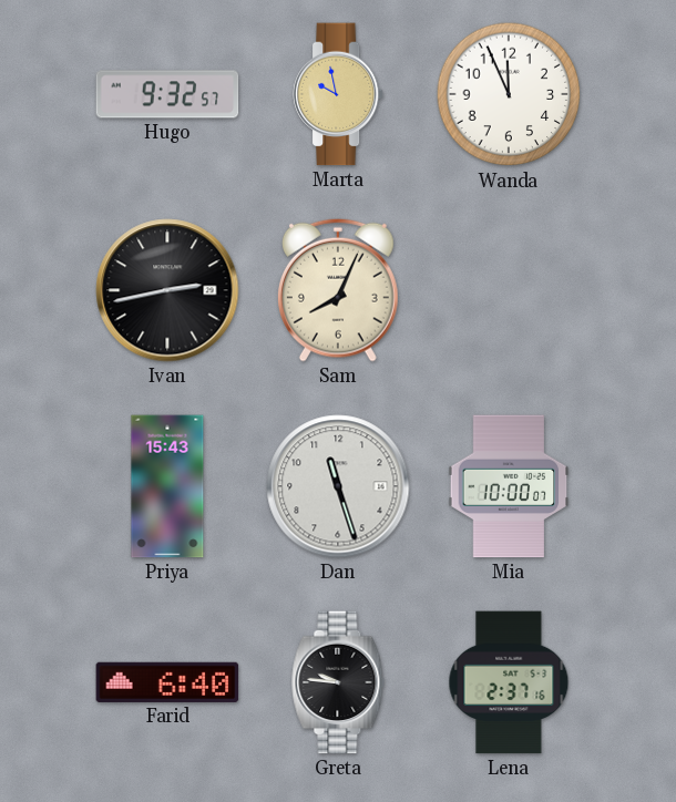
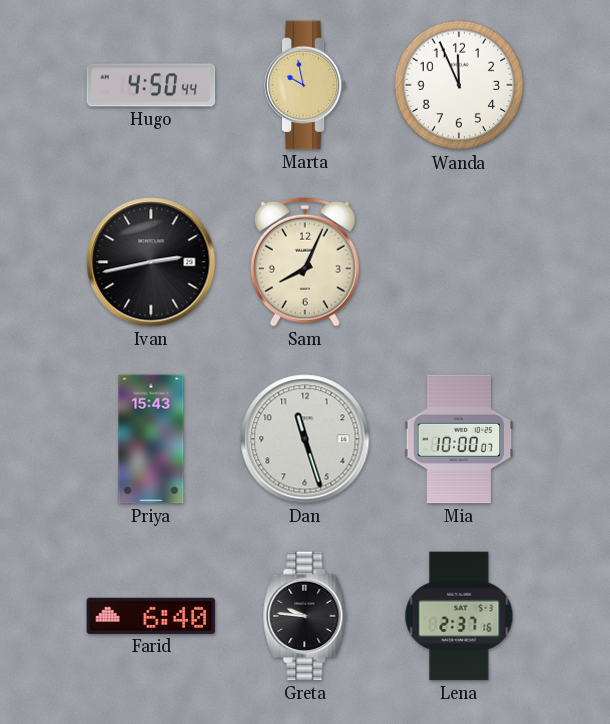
Hugo: 9:32 -> 4:50
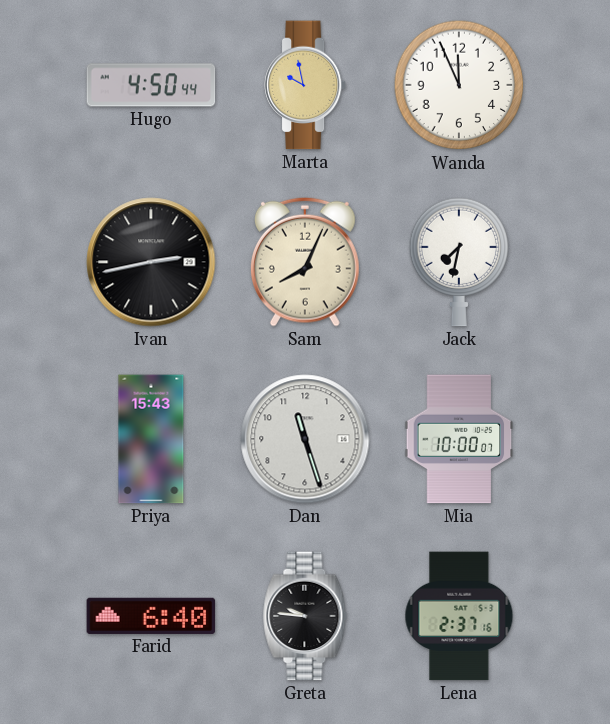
Jack: none -> 7:32
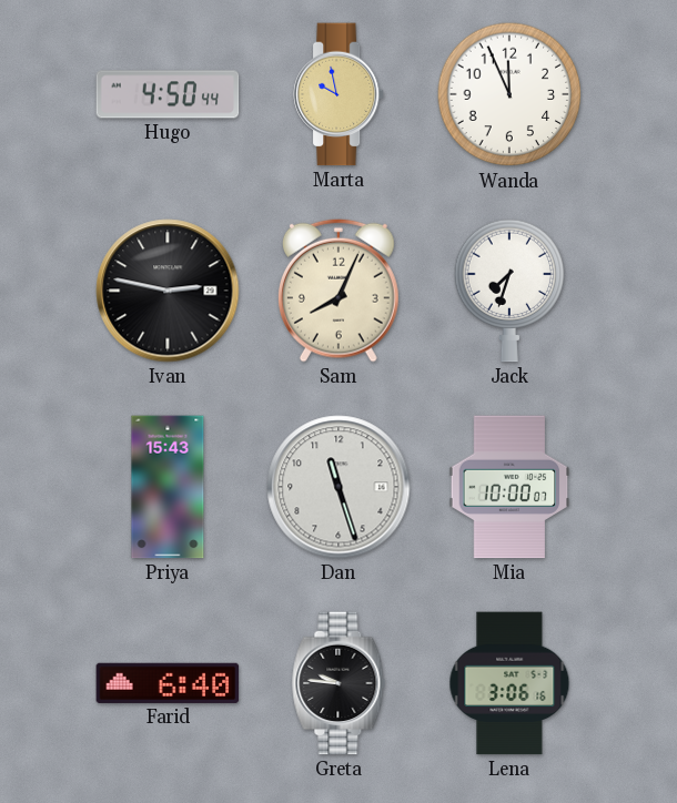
Ivan: 2:43 -> 2:47
Jack: 7:32 -> 7:33
Lena: 2:37 -> 3:06
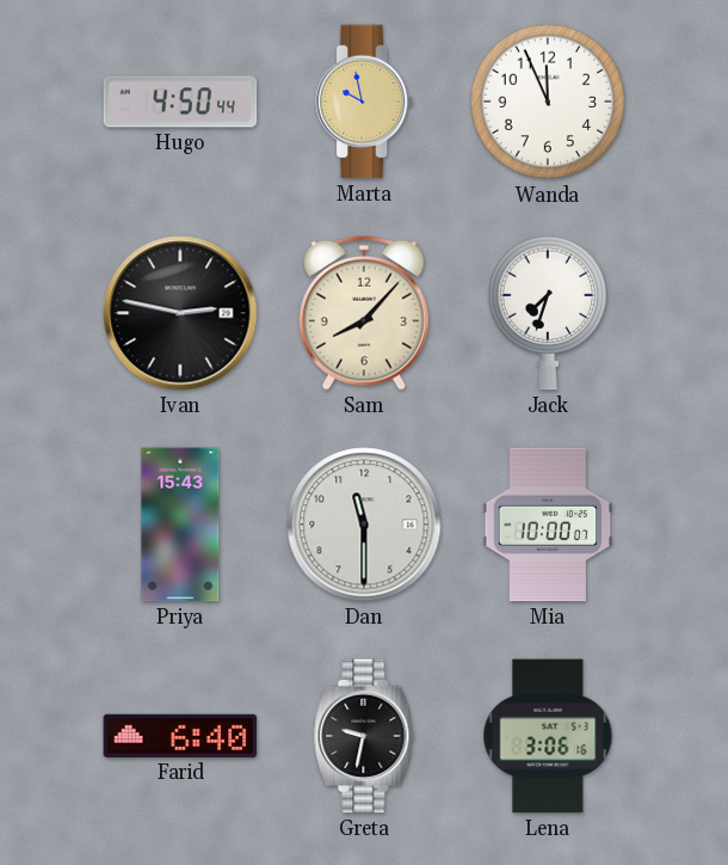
Sam: 8:04 -> 8:07
Dan: 11:27 -> 11:30
Greta: 9:46 -> 9:32
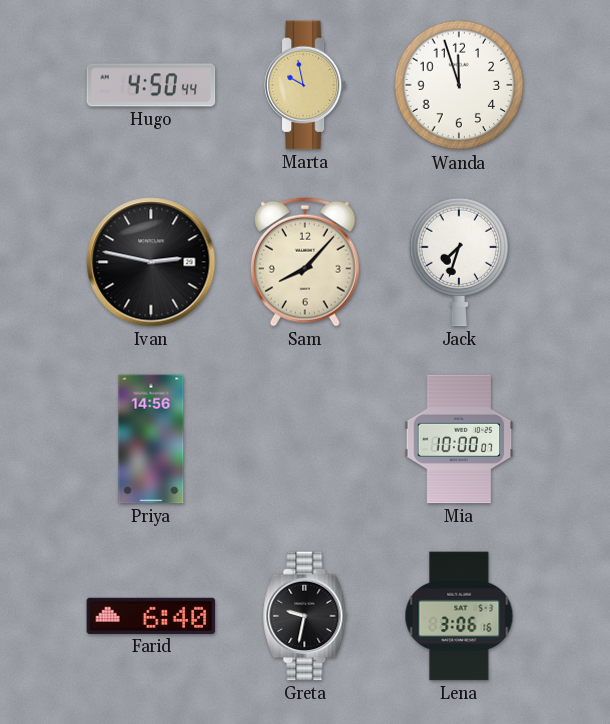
Wanda: 11:56 -> 11:57
Priya: 15:43 -> 14:56
Dan: 11:30 -> none
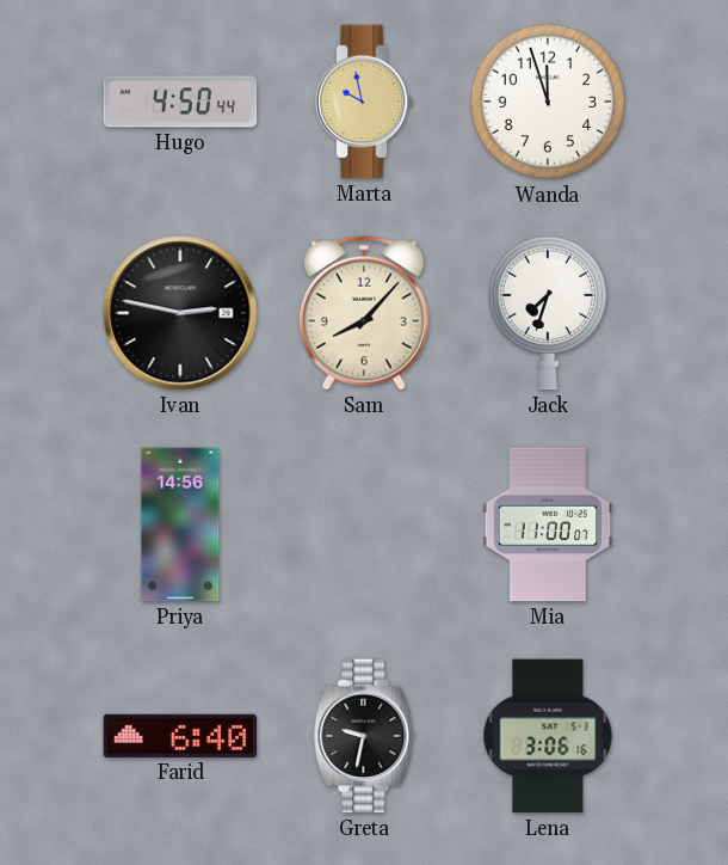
Mia: 10:00 -> 11:00
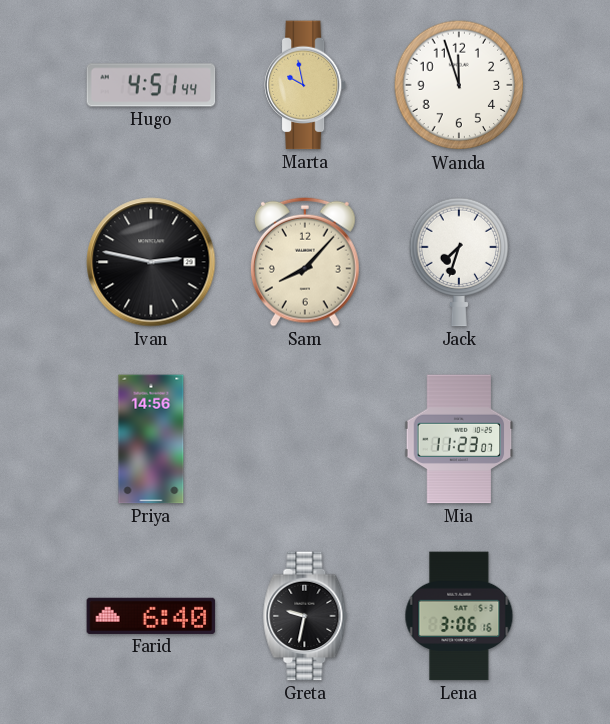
Hugo: 4:50 -> 4:51
Mia: 11:00 -> 11:23
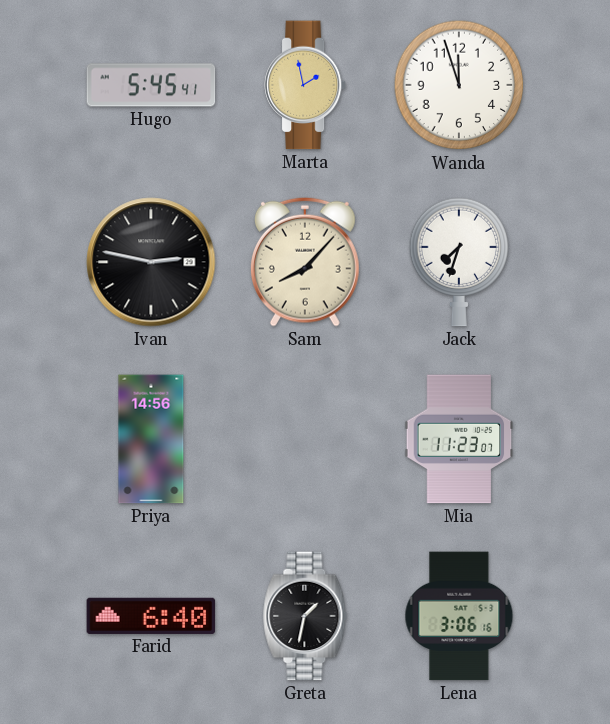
Hugo: 4:51 -> 5:45
Marta: 9:58 -> 1:58
Greta: 9:32 -> 1:32
